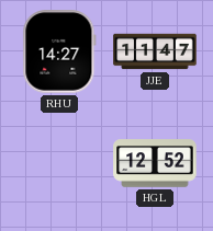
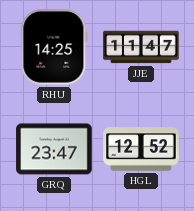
RHU: 14:27 -> 14:25
GRQ: none -> 23:47
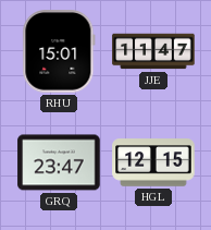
RHU: 14:25 -> 15:01
HGL: 12:52 -> 12:15
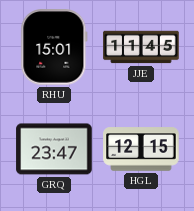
JJE: 11:47 -> 11:45
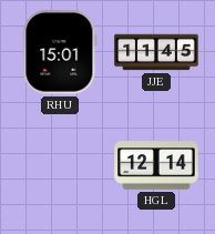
GRQ: 23:47 -> none
HGL: 12:15 -> 12:14
